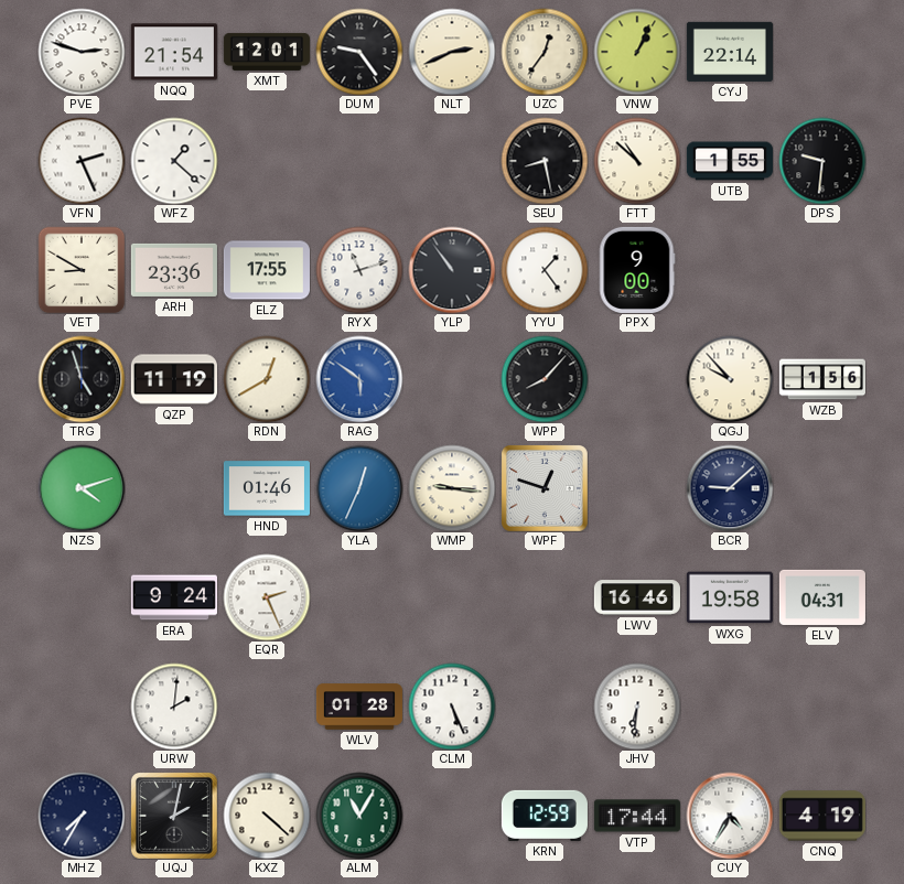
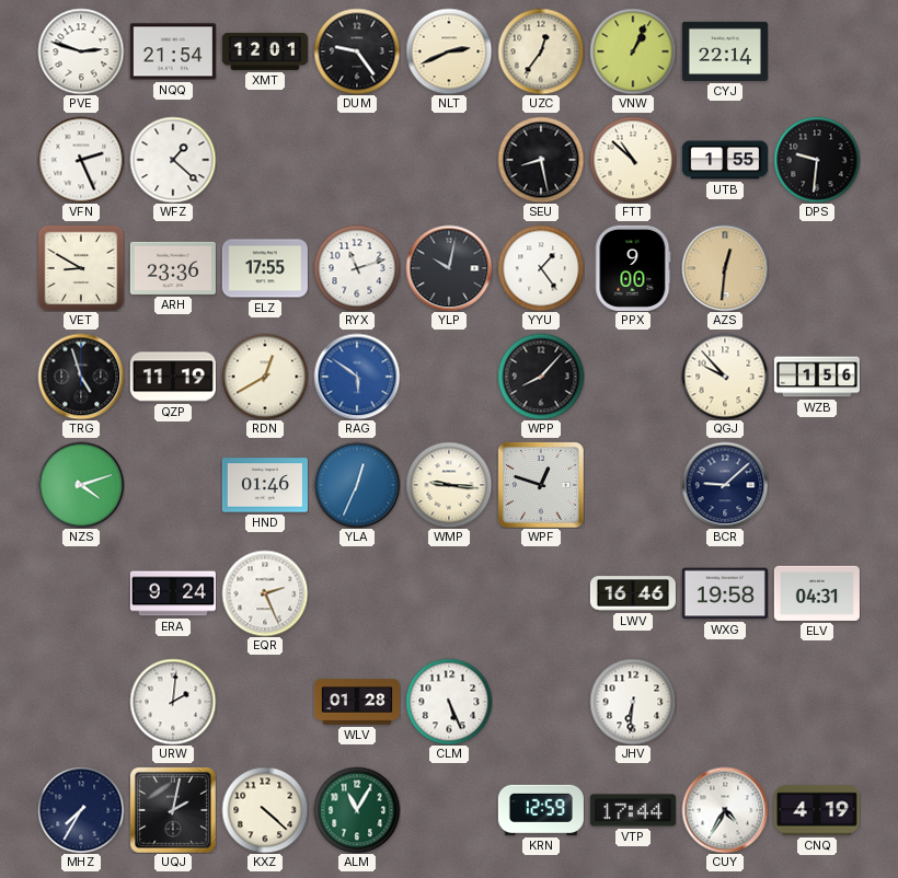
YLP: 10:54 -> 10:02
AZS: none -> 12:31
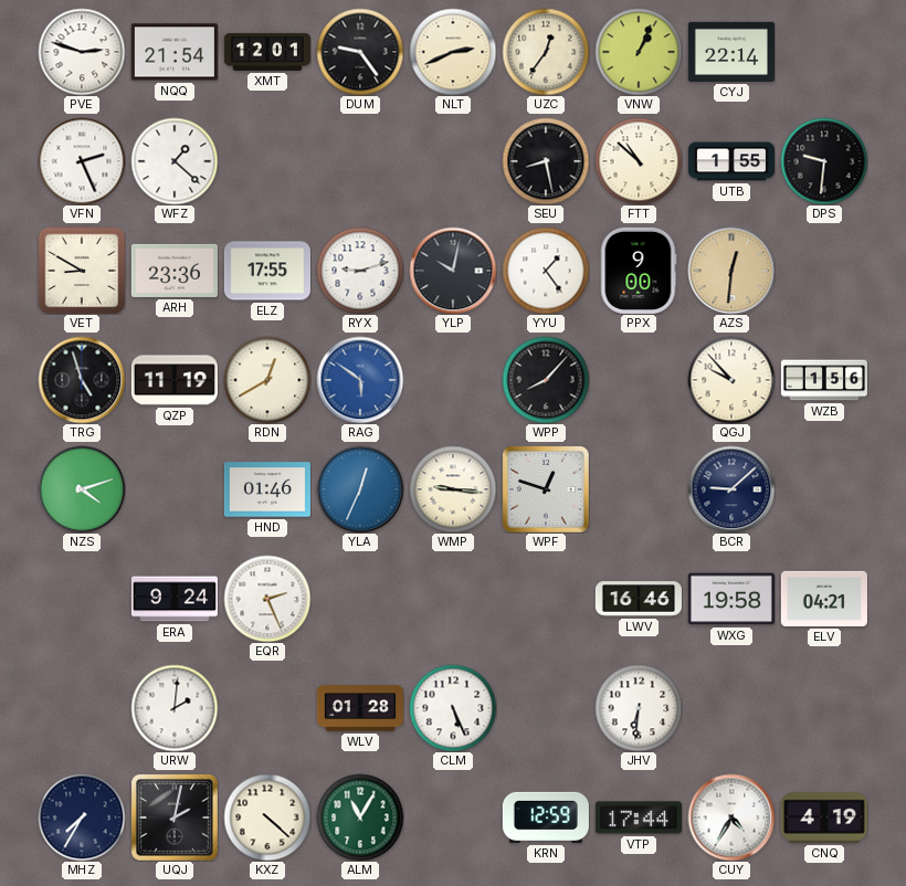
RYX: 11:12 -> 9:12
ELV: 04:31 -> 04:21
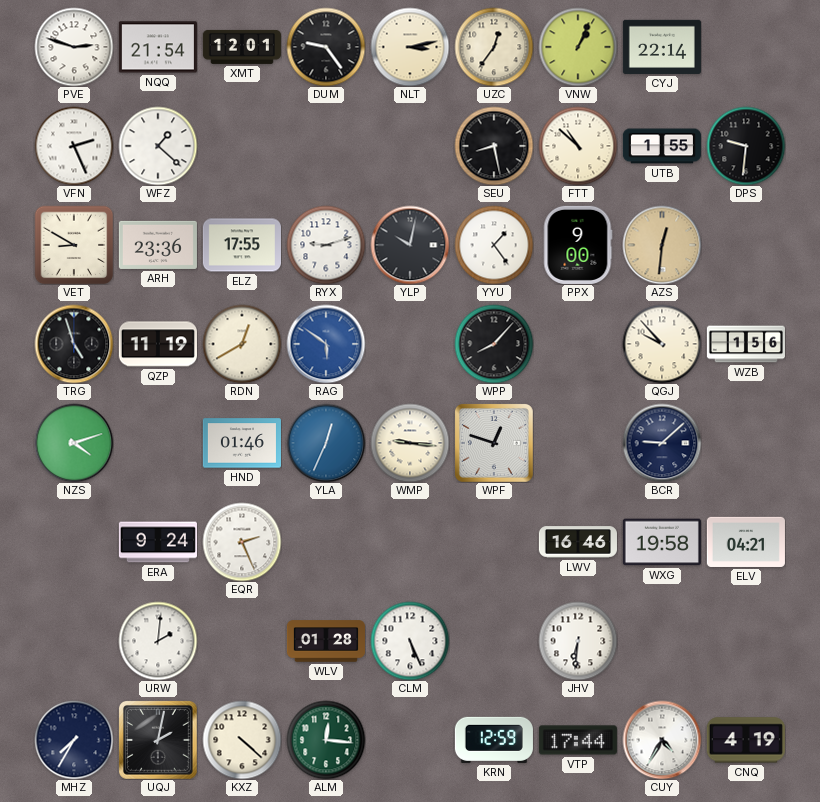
NLT: 2:41 -> 3:13
ALM: 11:05 -> 12:16
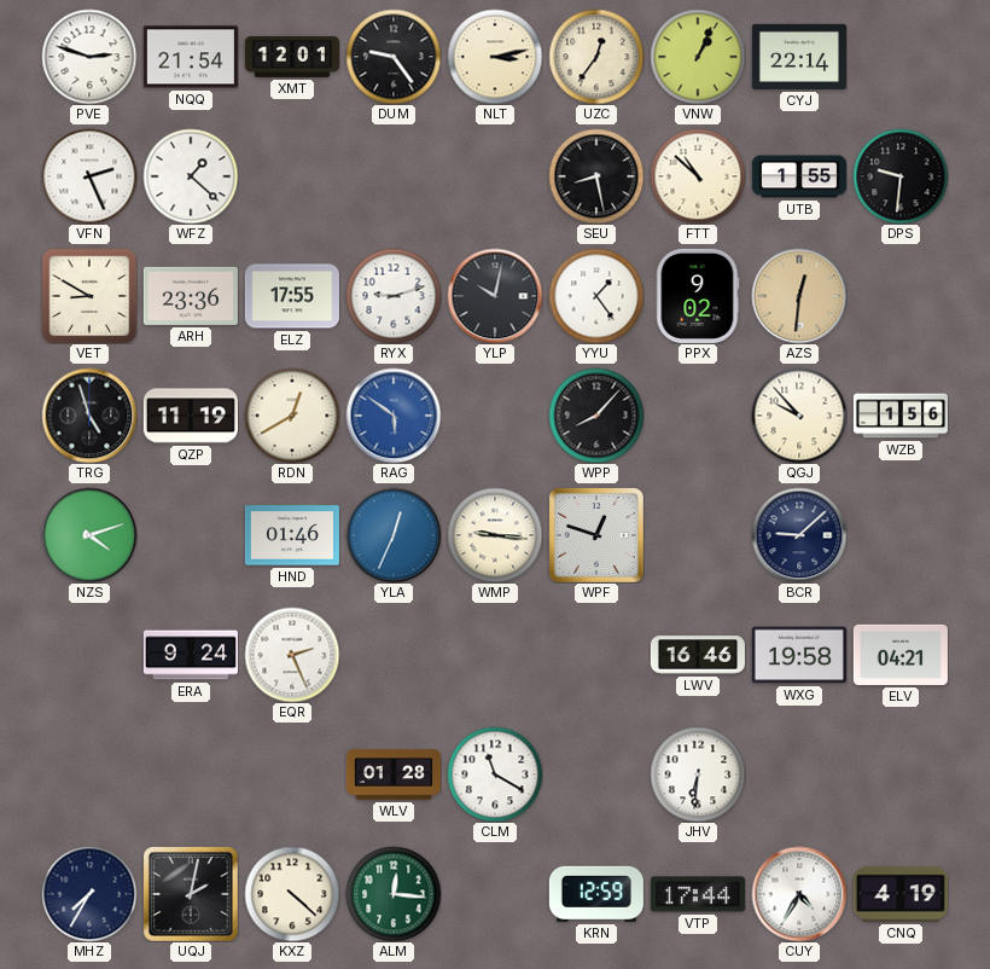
PPX: 9:00 -> 9:02
URW: 2:01 -> none
CLM: 5:26 -> 11:20
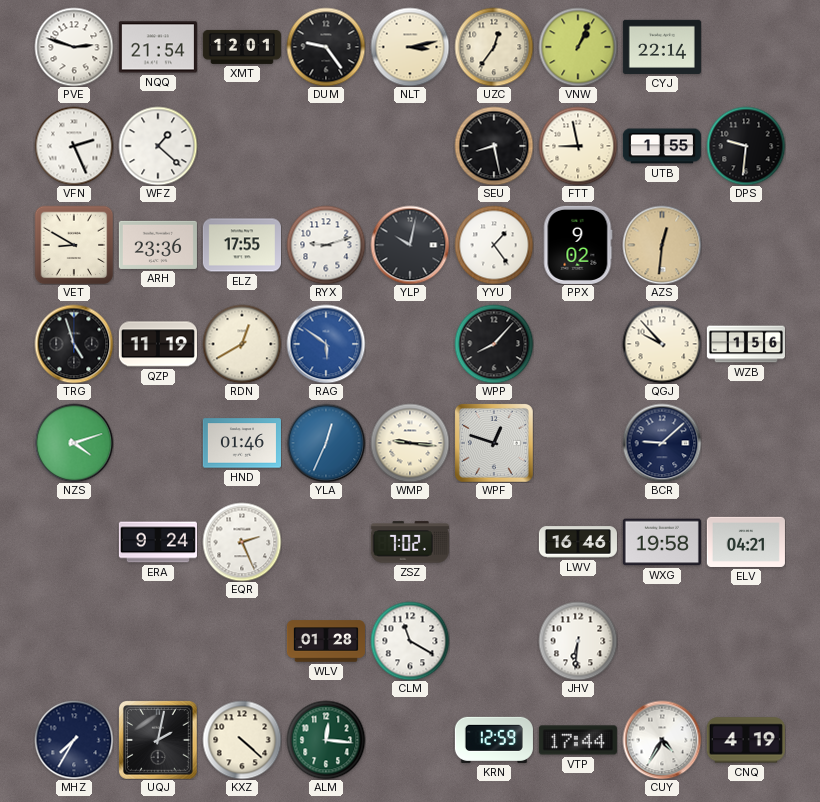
FTT: 10:52 -> 8:58
ZSZ: none -> 7:02
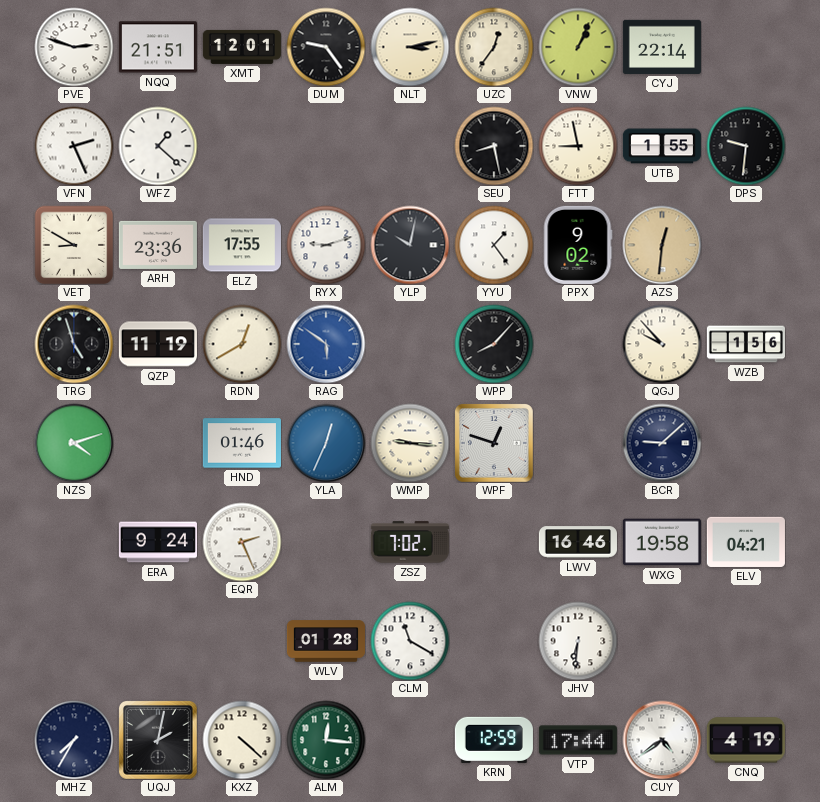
NQQ: 21:54 -> 21:51
CUY: 4:35 -> 4:39
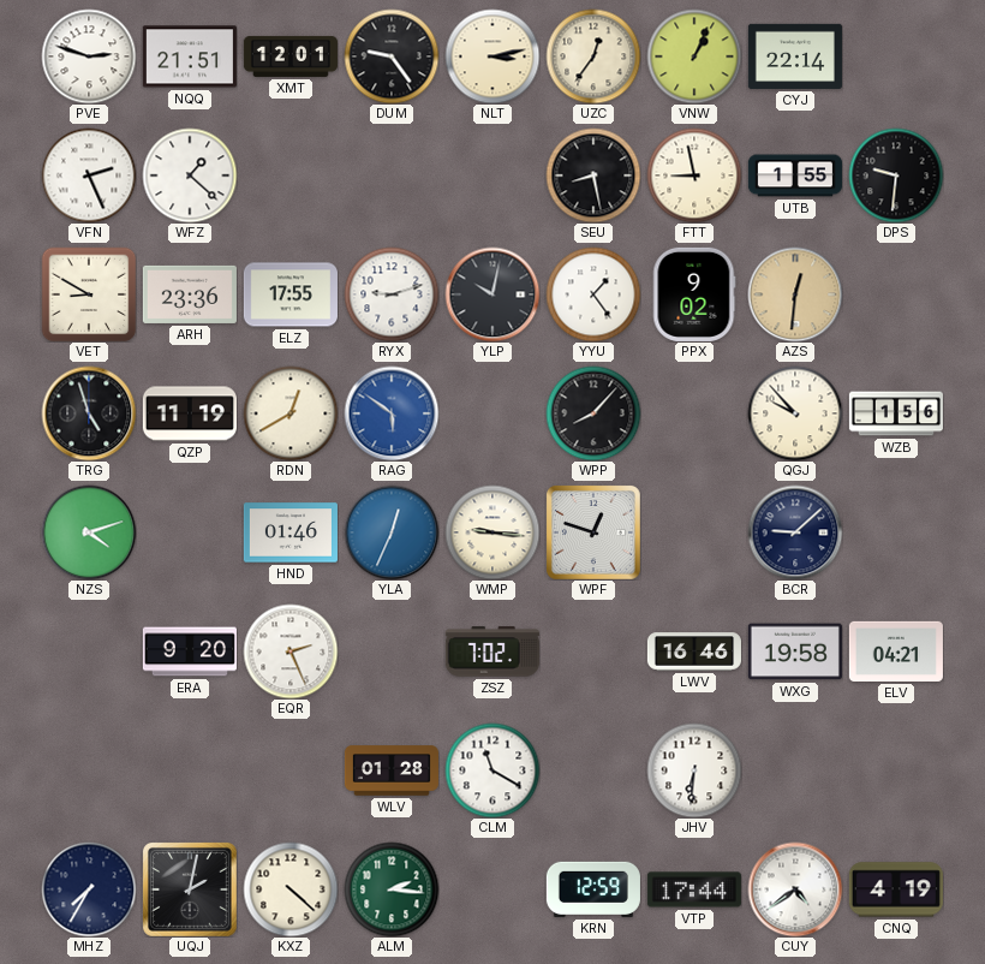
ERA: 9:24 -> 9:20
ALM: 12:16 -> 2:16
